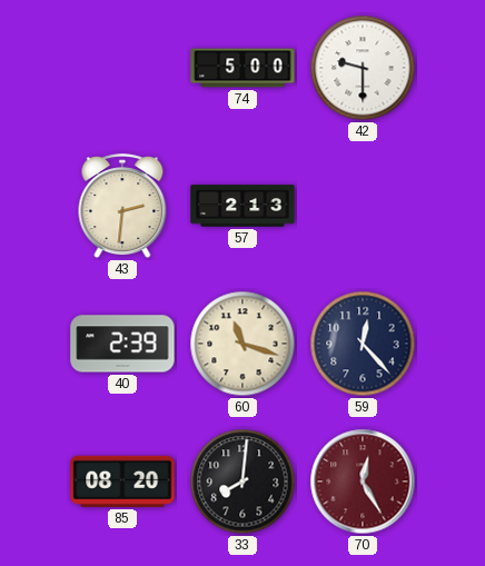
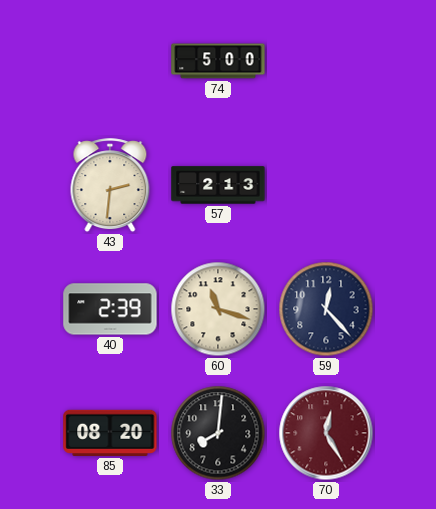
42: 9:30 -> none
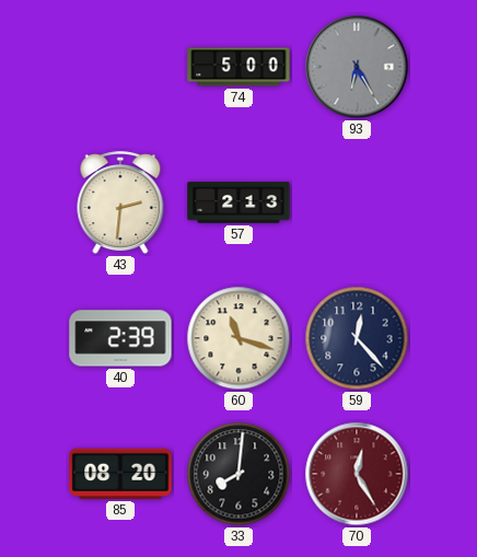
93: none -> 6:25
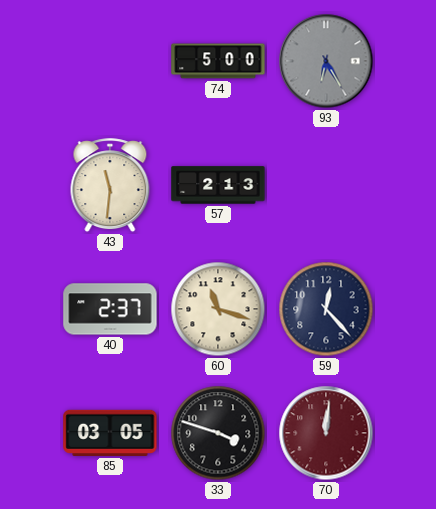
43: 2:31 -> 11:31
40: 2:39 -> 2:37
85: 08:20 -> 03:05
33: 8:01 -> 3:48
70: 12:25 -> 12:01
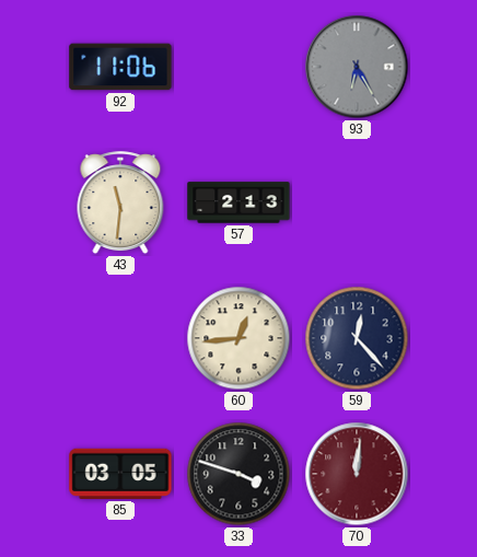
92: none -> 11:06
74: 5:00 -> none
40: 2:37 -> none
60: 11:18 -> 12:44
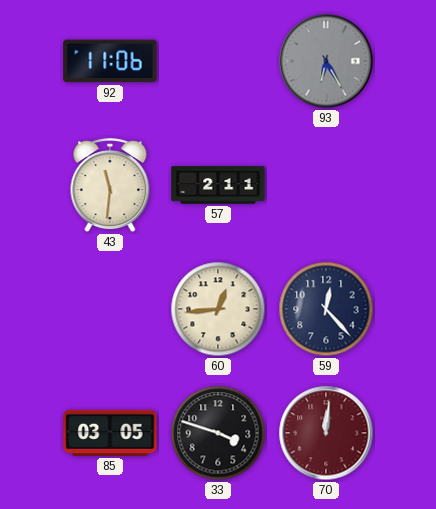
57: 2:13 -> 2:11
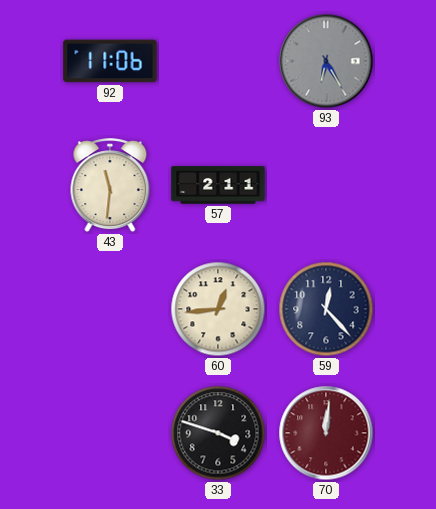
85: 03:05 -> none
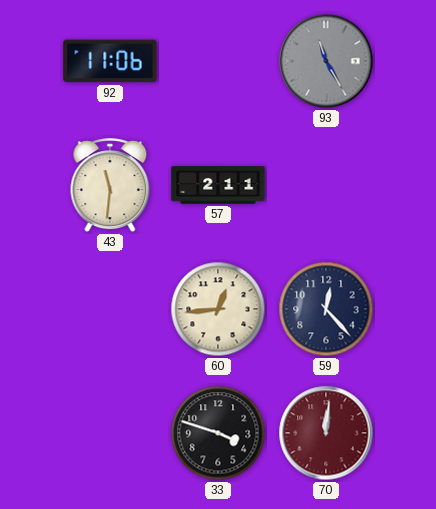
93: 6:25 -> 11:25
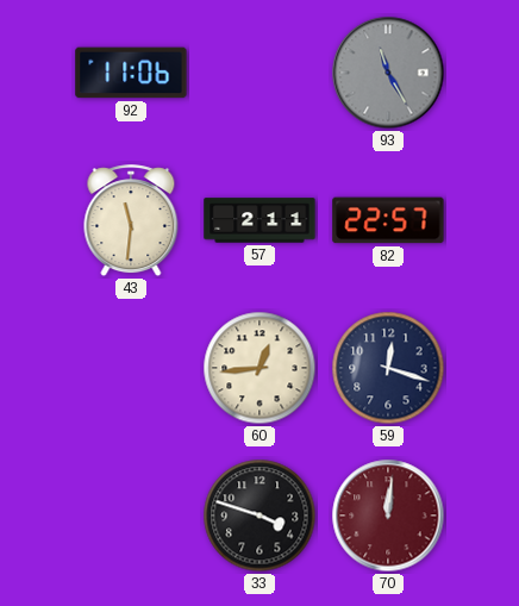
82: none -> 22:57
59: 12:23 -> 12:18
